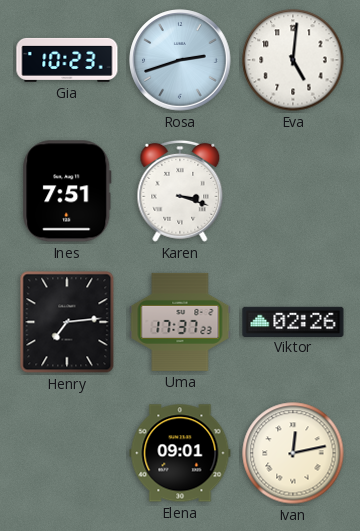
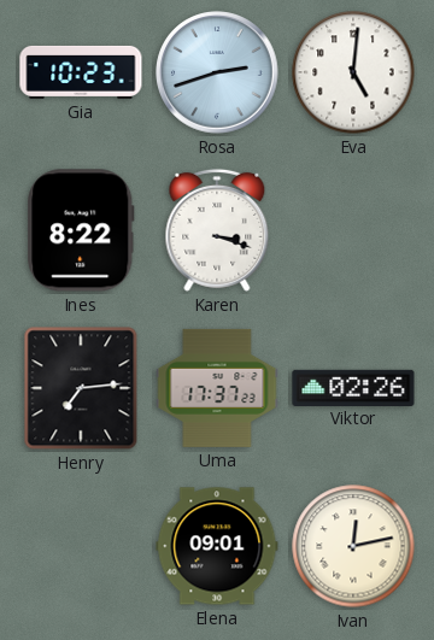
Ines: 7:51 -> 8:22
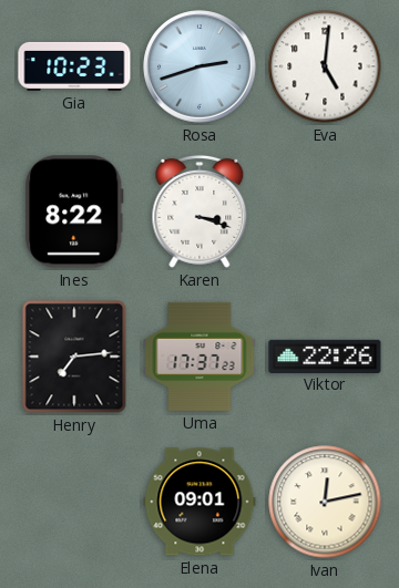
Viktor: 02:26 -> 22:26
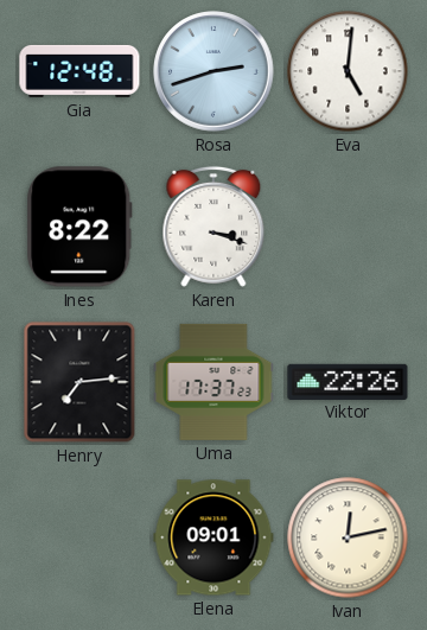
Gia: 10:23 -> 12:48
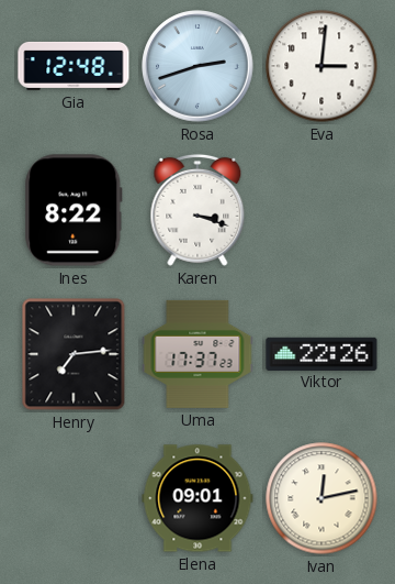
Eva: 5:01 -> 3:01
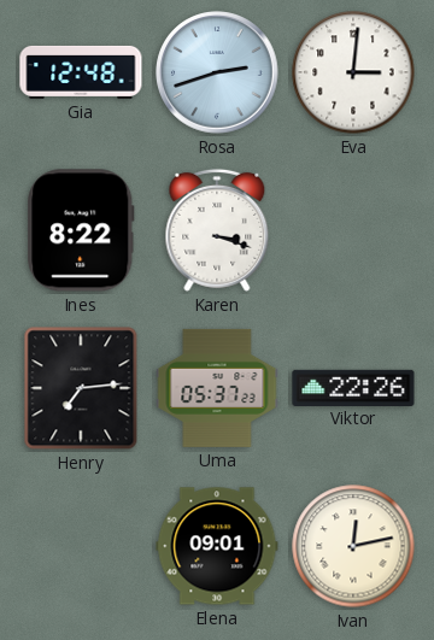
Uma: 17:37 -> 05:37
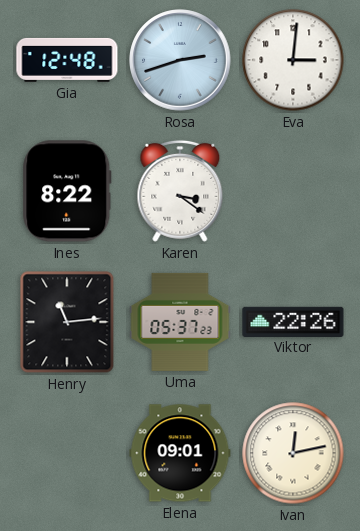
Karen: 3:18 -> 3:21
Henry: 7:14 -> 11:14
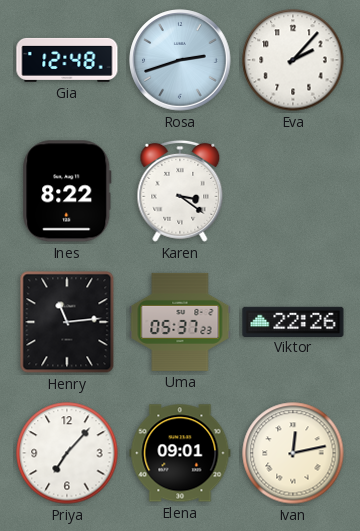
Eva: 3:01 -> 2:07
Priya: none -> 7:07
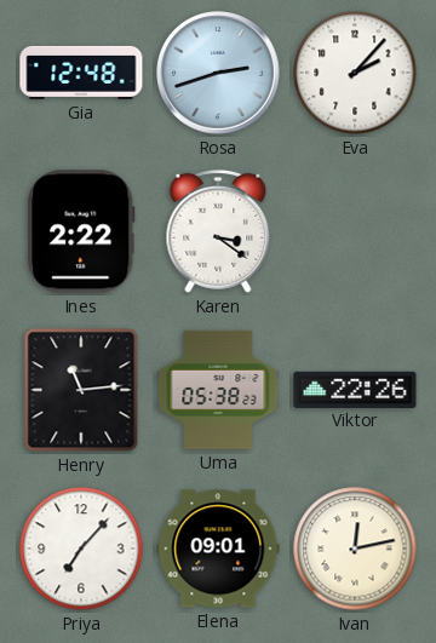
Ines: 8:22 -> 2:22
Uma: 05:37 -> 05:38
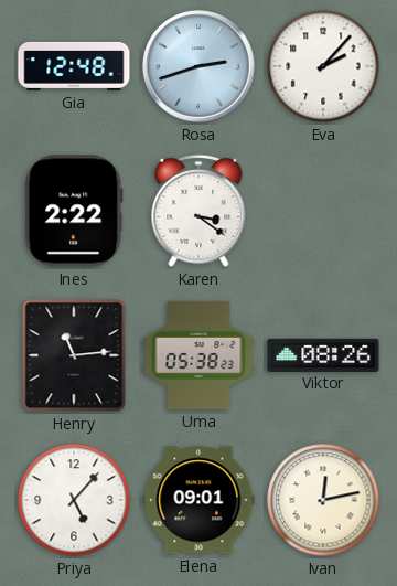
Viktor: 22:26 -> 08:26
Priya: 7:07 -> 5:07
